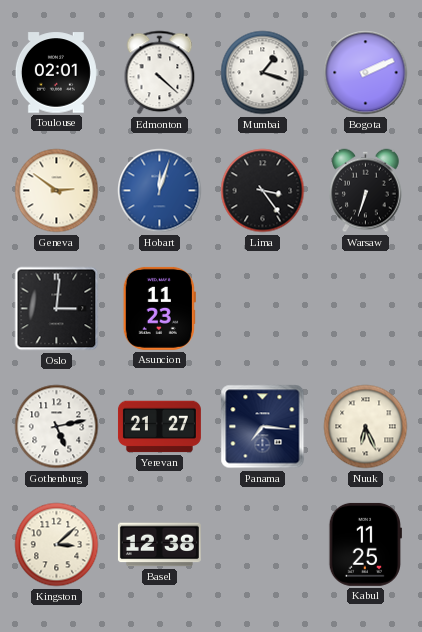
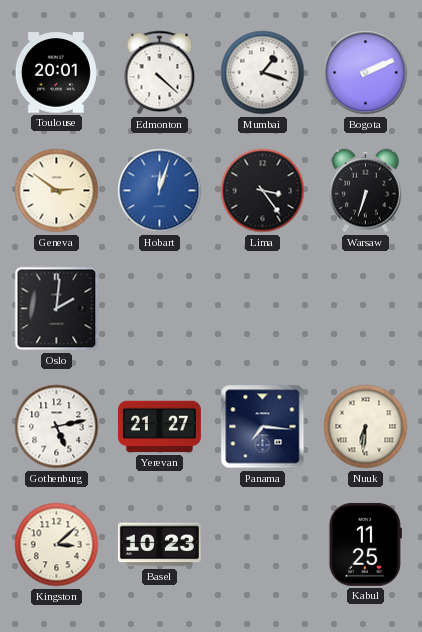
Toulouse: 02:01 -> 20:01
Oslo: 3:01 -> 2:01
Asuncion: 11:23 -> none
Nuuk: 6:26 -> 6:31
Basel: 12:38 -> 10:23
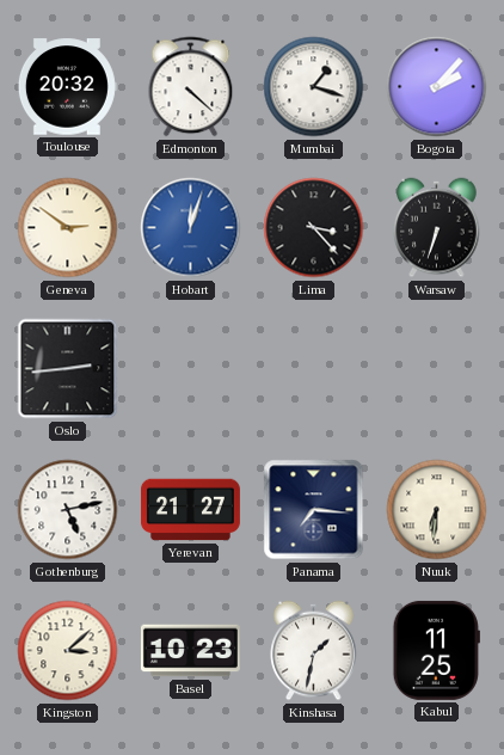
Toulouse: 20:01 -> 20:32
Bogota: 2:11 -> 2:07
Lima: 3:24 -> 3:23
Oslo: 2:01 -> 2:44
Kinshasa: none -> 1:32
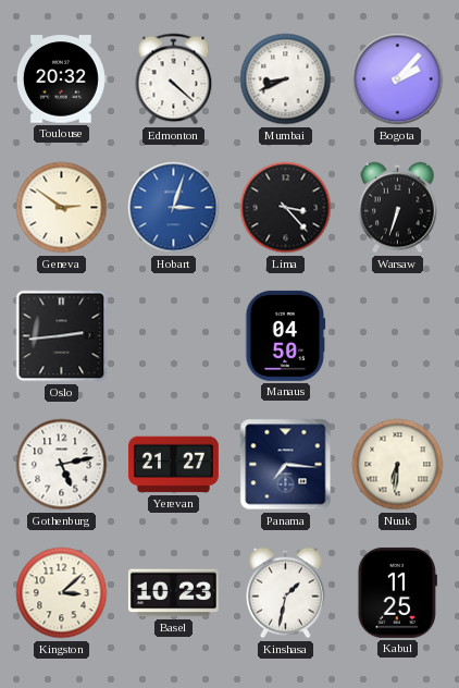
Mumbai: 1:18 -> 8:41
Hobart: 12:03 -> 3:03
Manaus: none -> 04:50
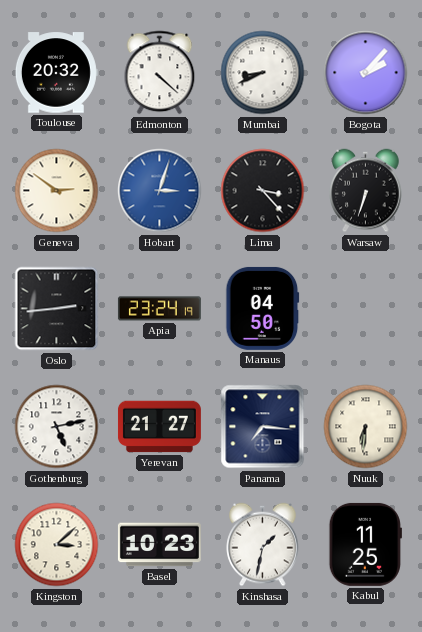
Apia: none -> 23:24
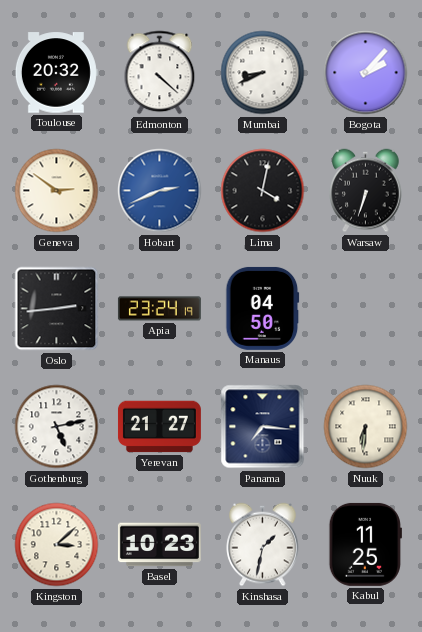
Hobart: 3:03 -> 2:41
Lima: 3:23 -> 4:02
